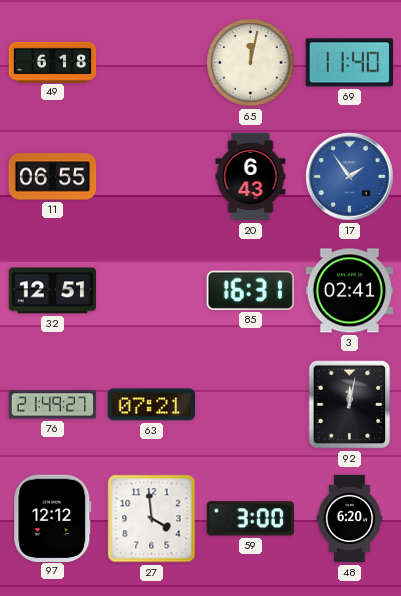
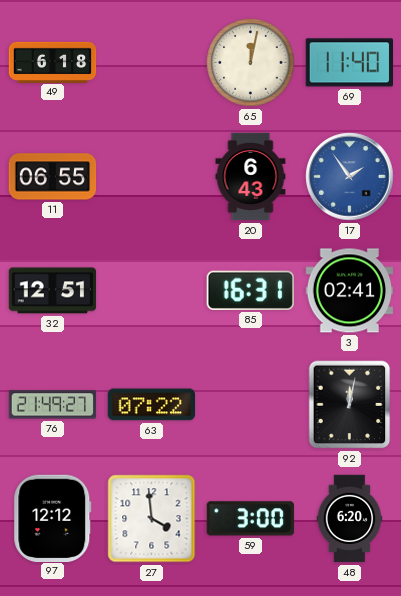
63: 07:21 -> 07:22
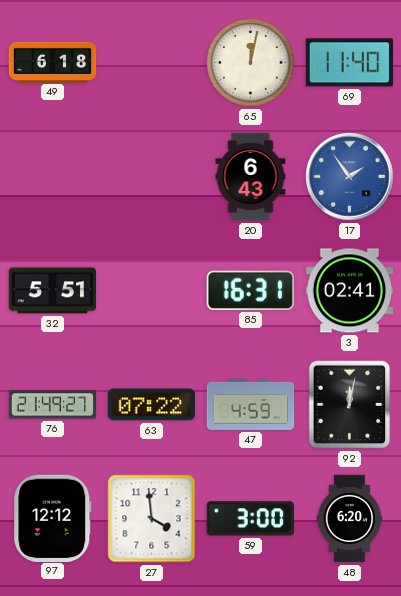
11: 06:55 -> none
32: 12:51 -> 5:51
47: none -> 4:59
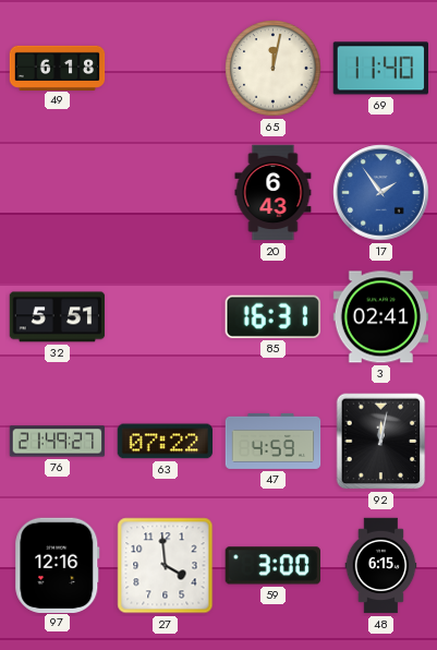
97: 12:12 -> 12:16
48: 6:20 -> 6:15
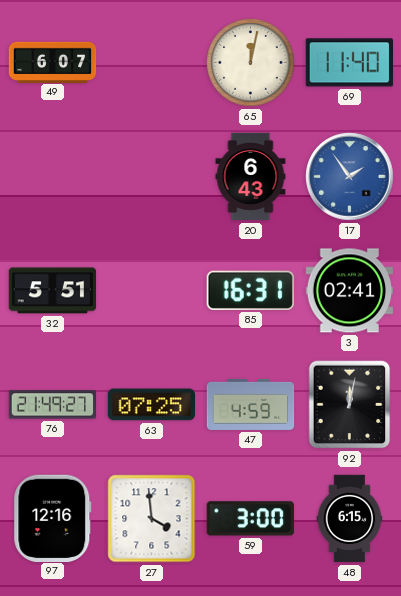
49: 6:18 -> 6:07
63: 07:22 -> 07:25
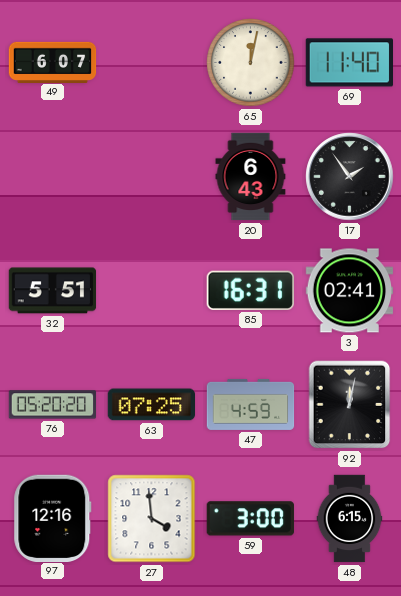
17 dial: blue -> black
76: 21:49 -> 05:20
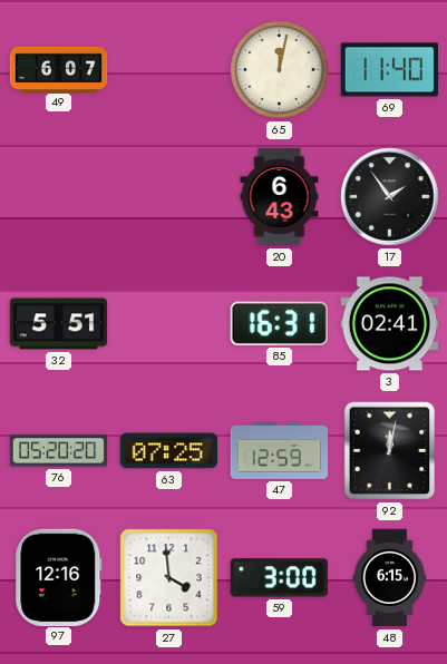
47: 4:59 -> 12:59
